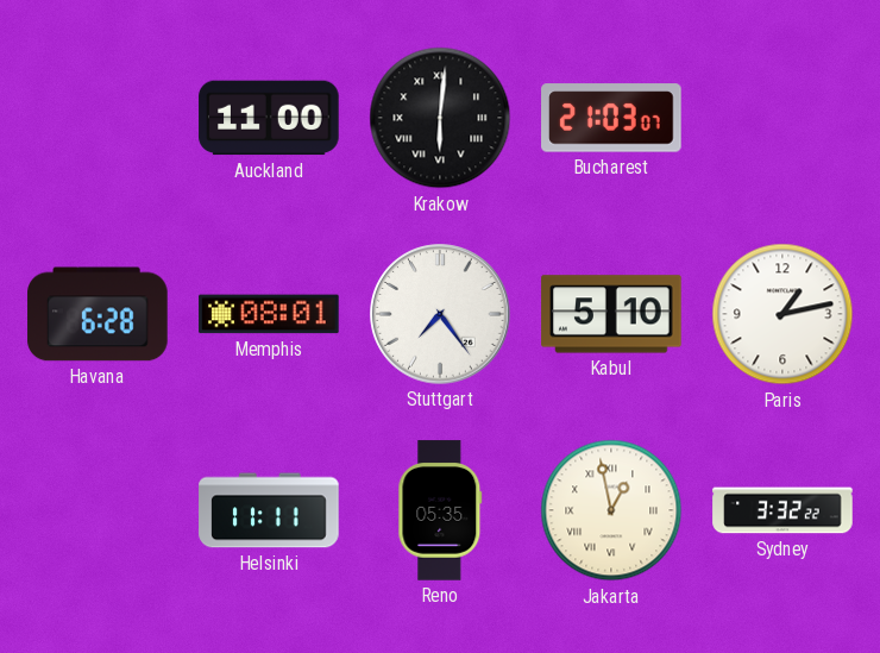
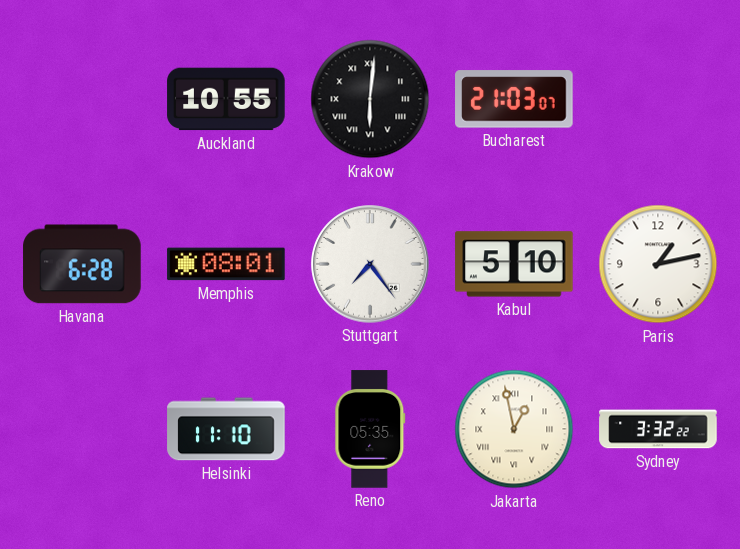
Auckland: 11:00 -> 10:55
Helsinki: 11:11 -> 11:10
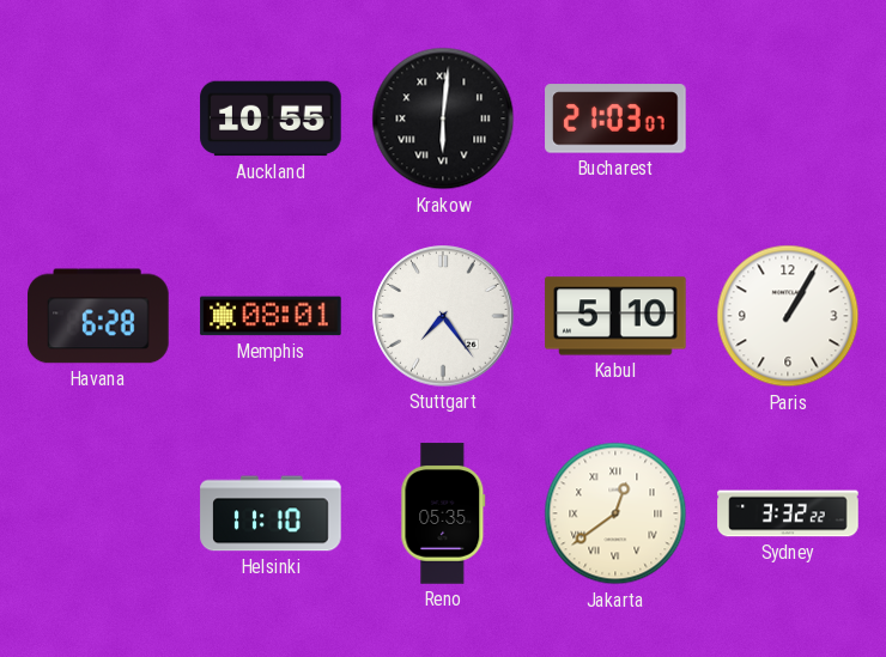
Paris: 1:13 -> 1:05
Jakarta: 12:58 -> 12:39
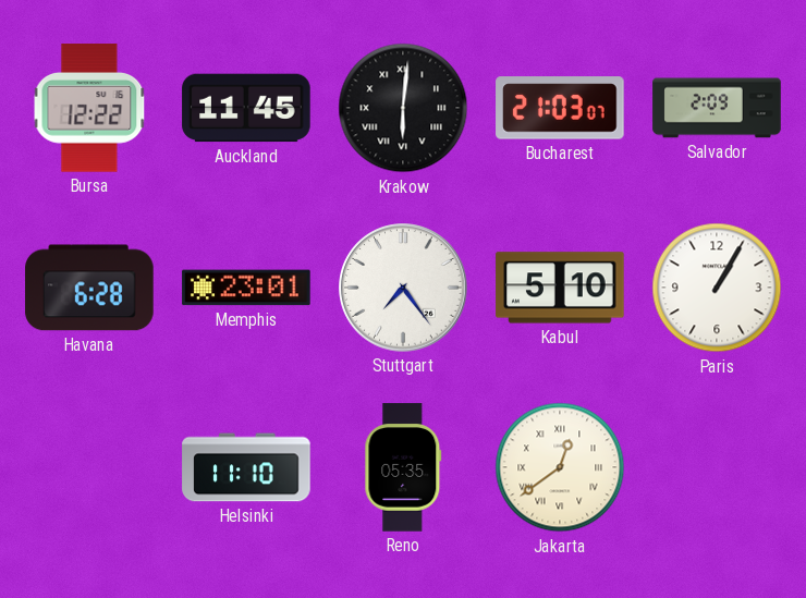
Bursa: none -> 12:22
Auckland: 10:55 -> 11:45
Salvador: none -> 2:09
Memphis: 08:01 -> 23:01
Sydney: 3:32 -> none
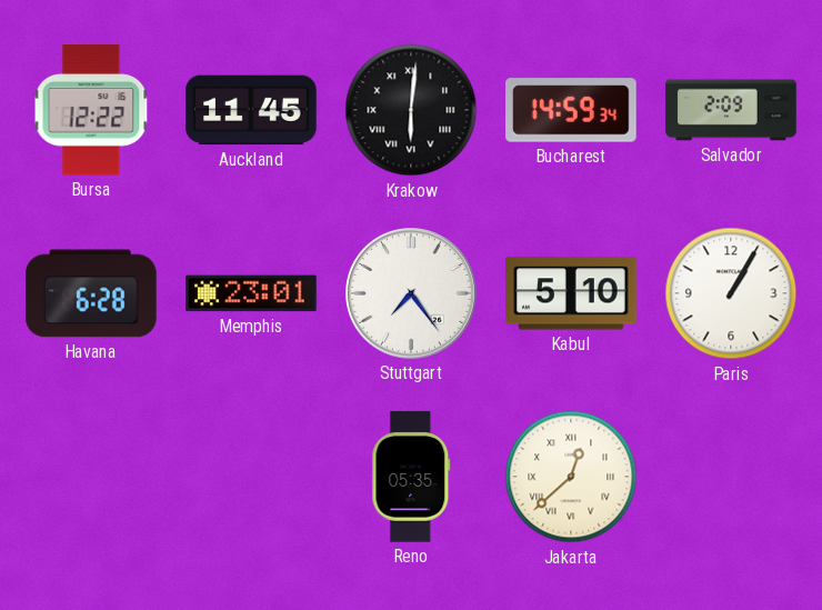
Bucharest: 21:03 -> 14:59
Helsinki: 11:10 -> none
Jakarta: 12:39 -> 12:38
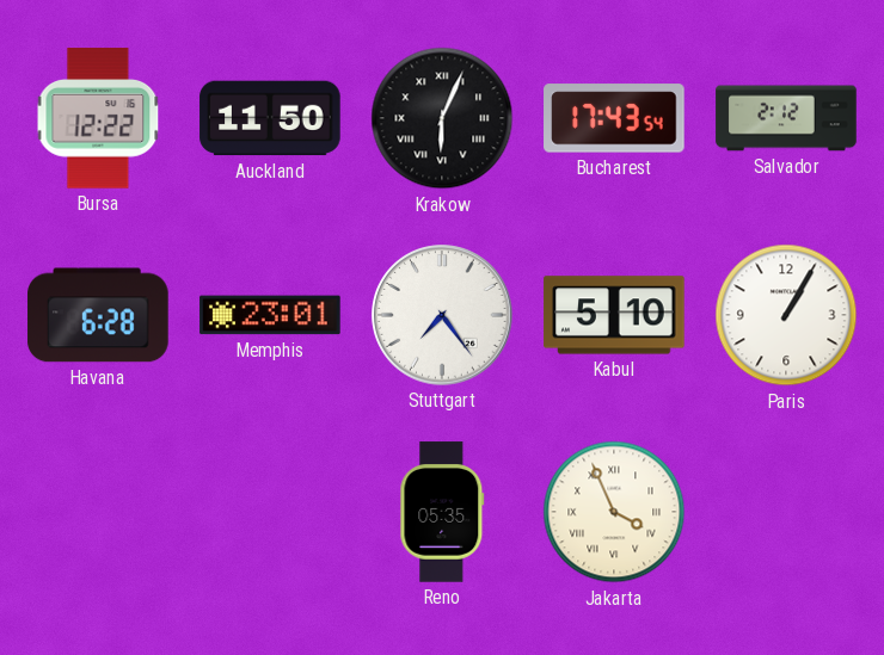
Auckland: 11:45 -> 11:50
Krakow: 6:01 -> 6:04
Bucharest: 14:59 -> 17:43
Salvador: 2:09 -> 2:12
Jakarta: 12:38 -> 3:56
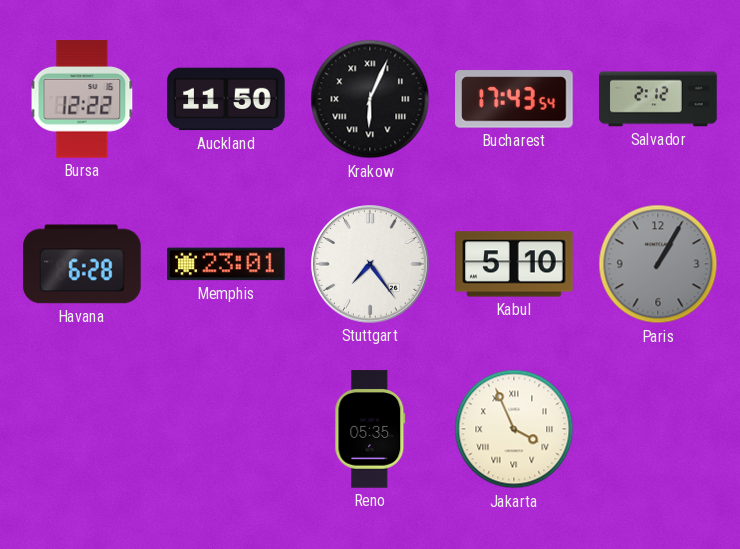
Paris dial: white -> grey
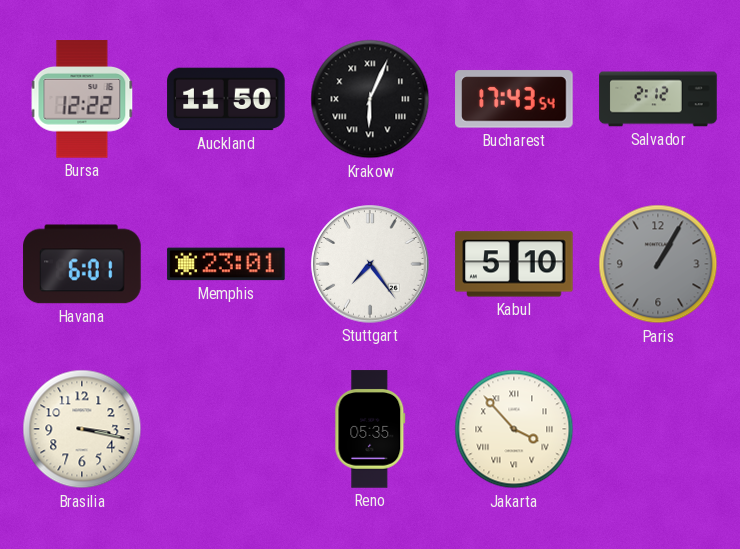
Havana: 6:28 -> 6:01
Brasilia: none -> 3:17
Jakarta: 3:56 -> 3:53
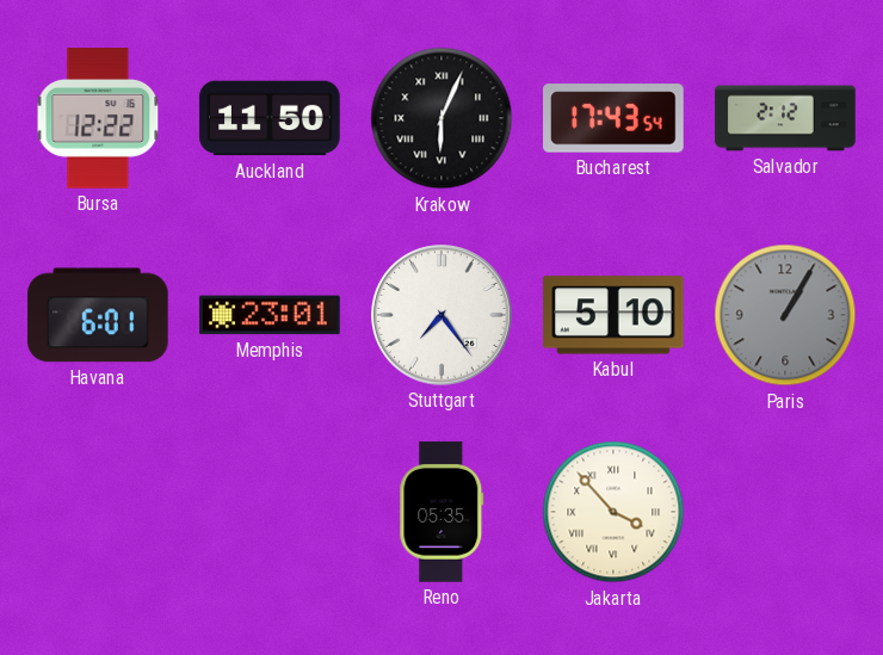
Brasilia: 3:17 -> none
